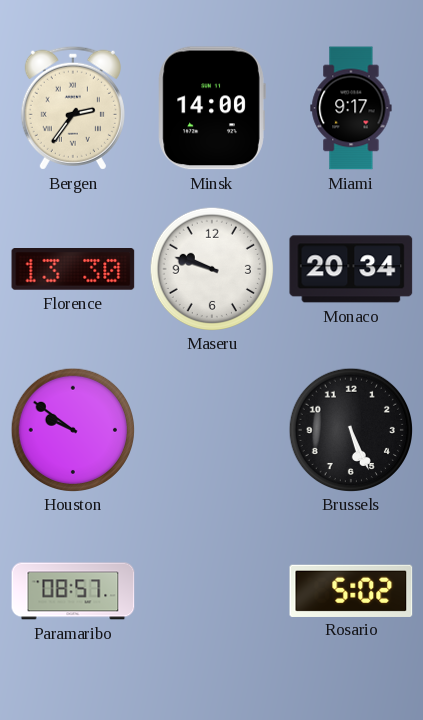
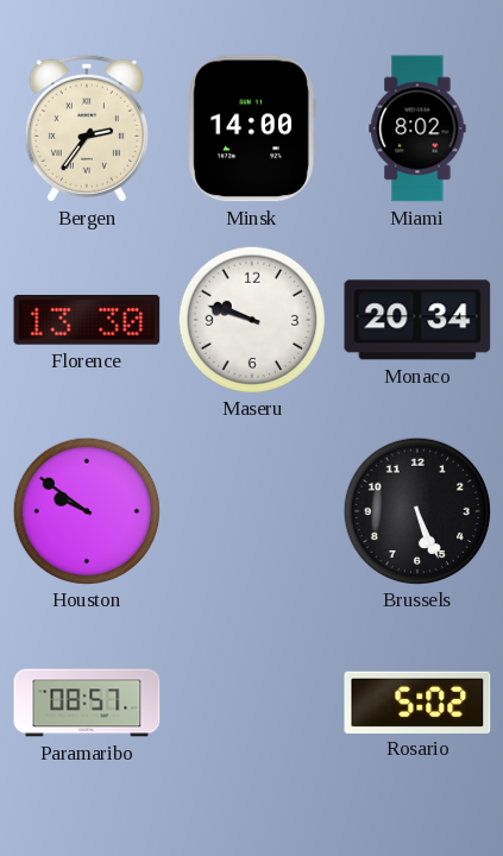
Miami: 9:17 -> 8:02
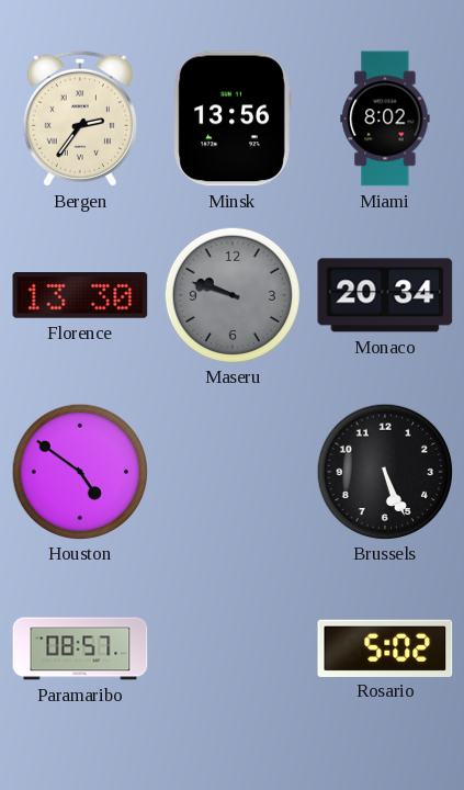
Minsk: 14:00 -> 13:56
Maseru dial: white -> grey
Houston: 9:51 -> 4:51
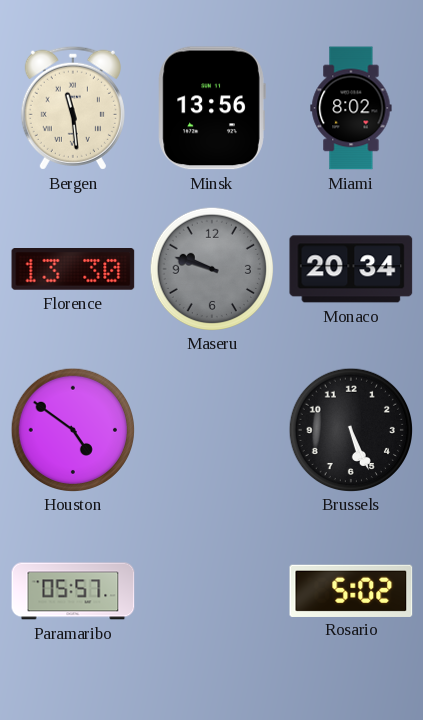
Bergen: 2:36 -> 11:29
Paramaribo: 08:57 -> 05:57
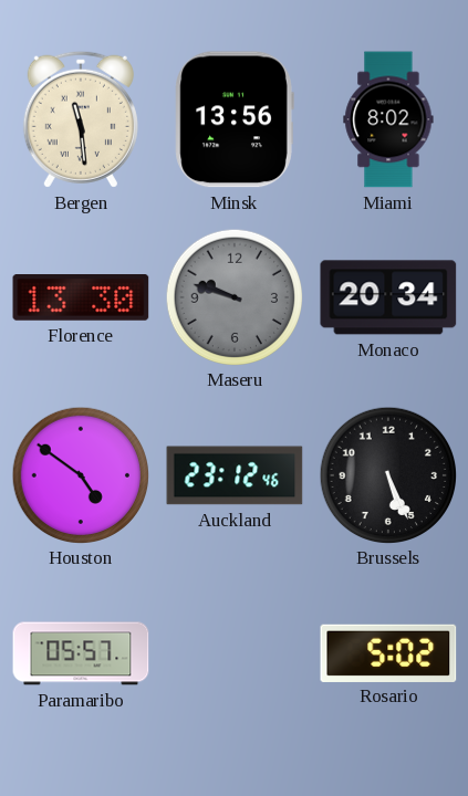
Auckland: none -> 23:12
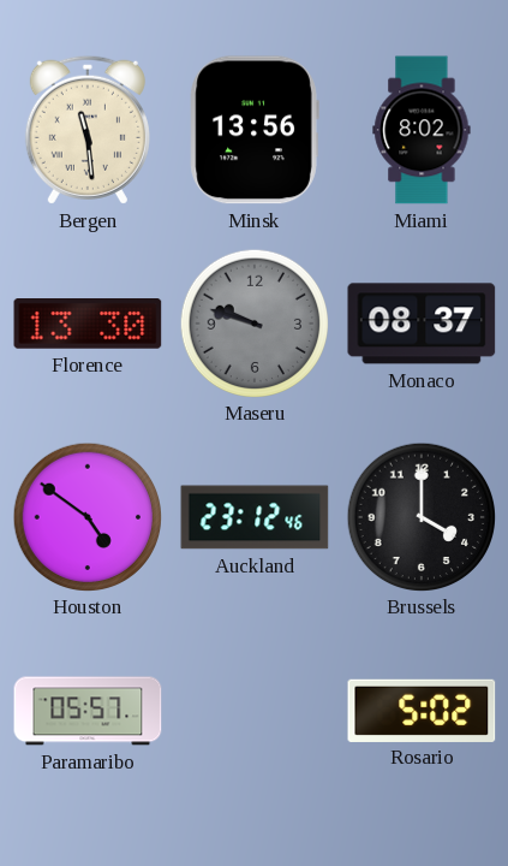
Monaco: 20:34 -> 08:37
Brussels: 5:26 -> 4:00
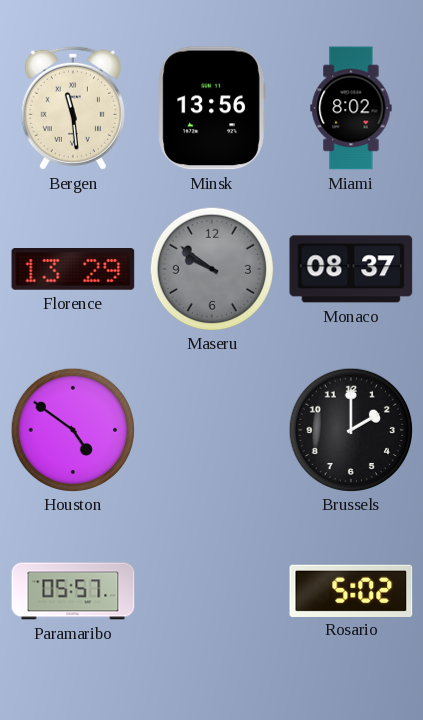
Florence: 13:30 -> 13:29
Maseru: 9:48 -> 9:51
Auckland: 23:12 -> none
Brussels: 4:00 -> 2:00
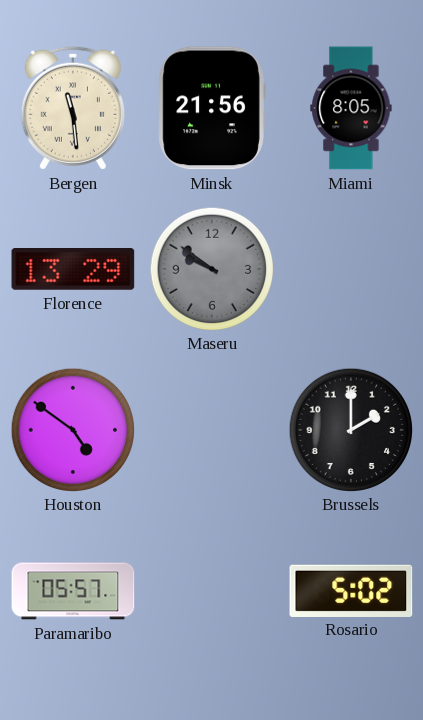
Minsk: 13:56 -> 21:56
Miami: 8:02 -> 8:05
Monaco: 08:37 -> none
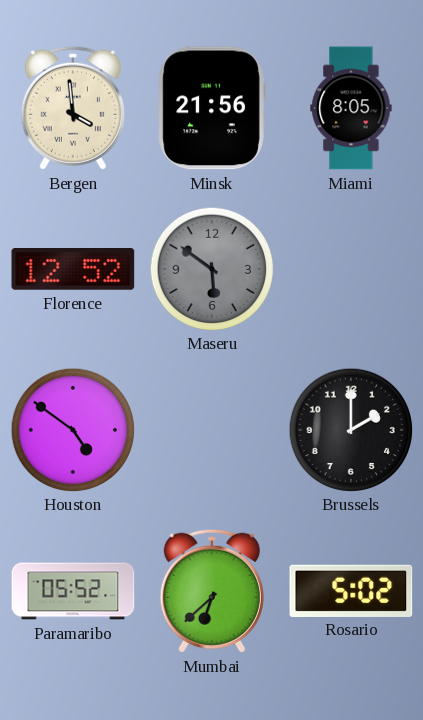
Bergen: 11:29 -> 3:59
Florence: 13:29 -> 12:52
Maseru: 9:51 -> 5:51
Paramaribo: 05:57 -> 05:52
Mumbai: none -> 6:38
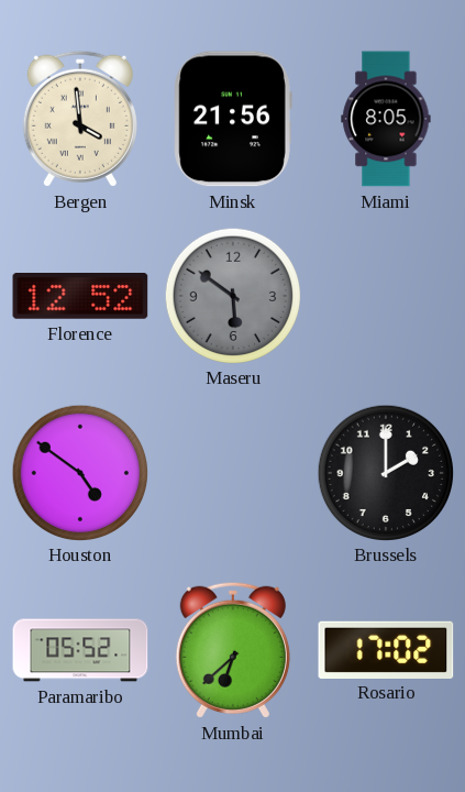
Rosario: 5:02 -> 17:02
